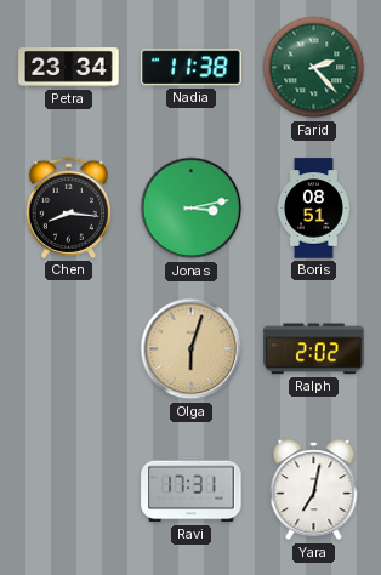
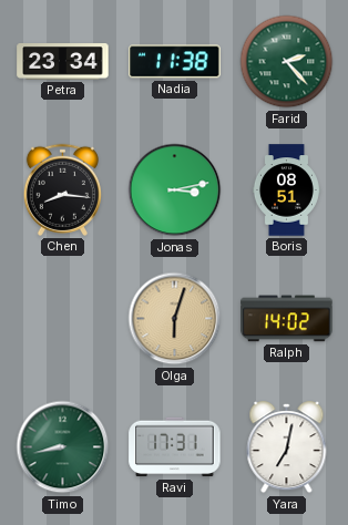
Ralph: 2:02 -> 14:02
Timo: none -> 8:43
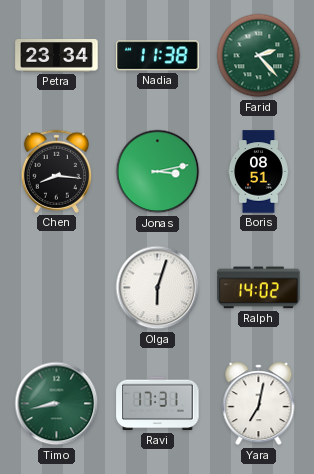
Olga dial: champagne -> white
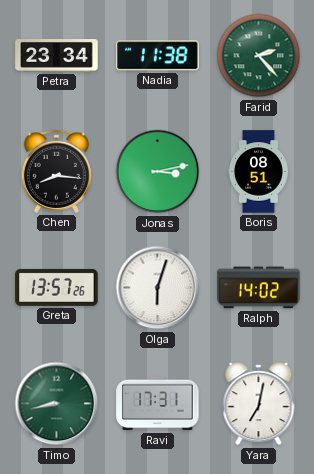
Greta: none -> 13:57
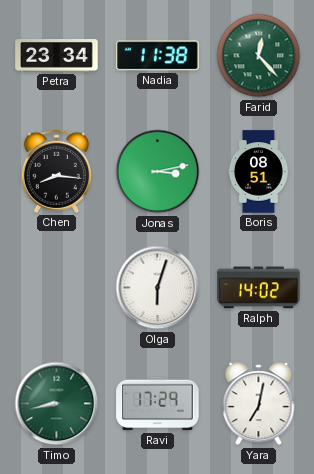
Farid: 2:23 -> 12:23
Greta: 13:57 -> none
Ravi: 17:31 -> 17:29
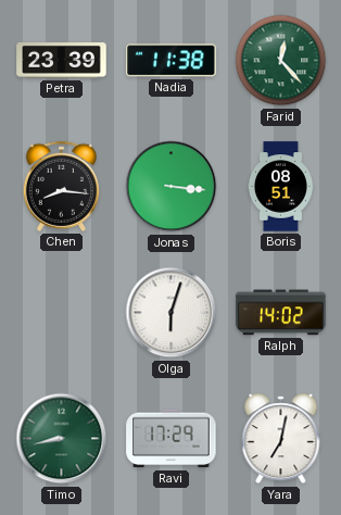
Petra: 23:34 -> 23:39
Jonas: 3:13 -> 3:16
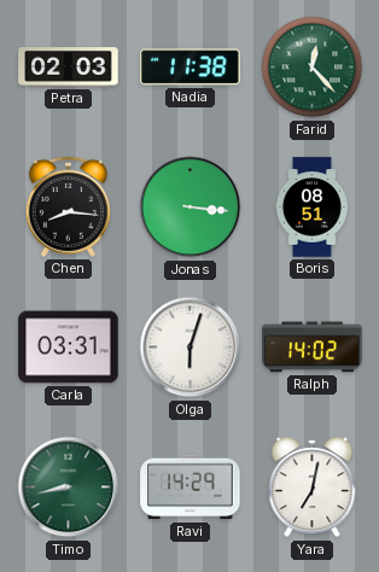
Petra: 23:39 -> 02:03
Carla: none -> 03:31
Ravi: 17:29 -> 14:29
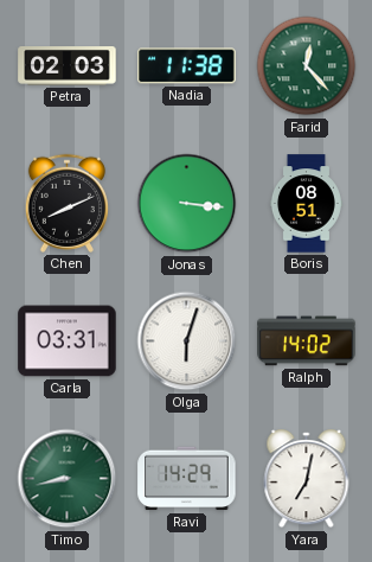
Chen: 8:16 -> 8:11
